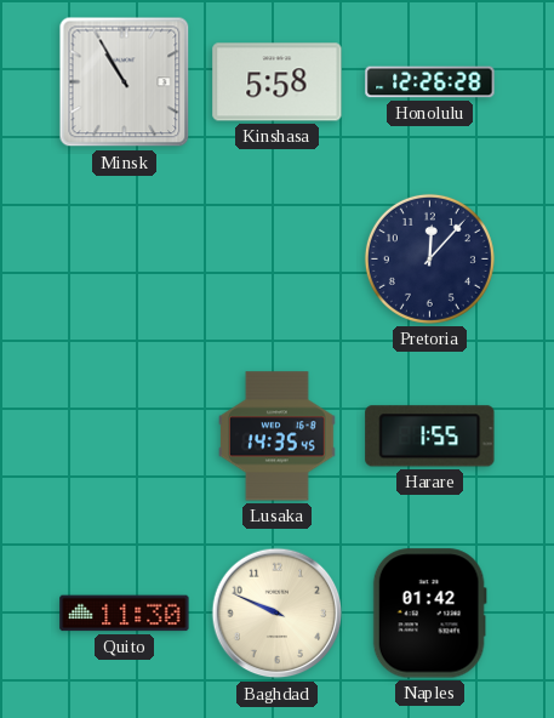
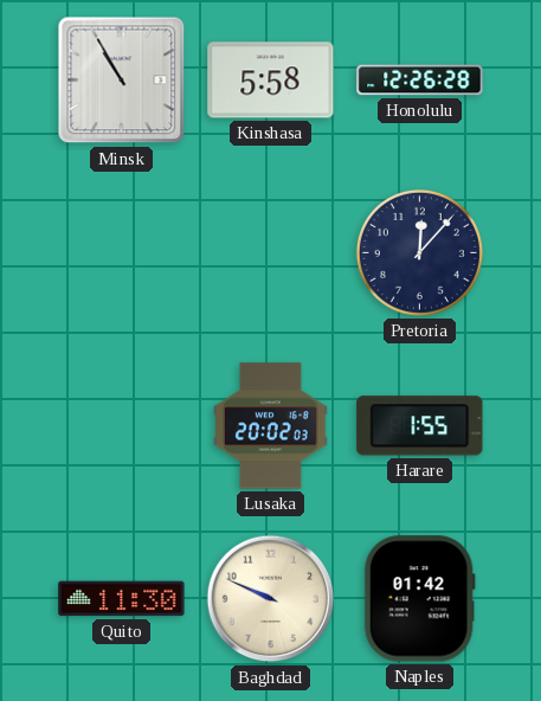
Lusaka: 14:35 -> 20:02
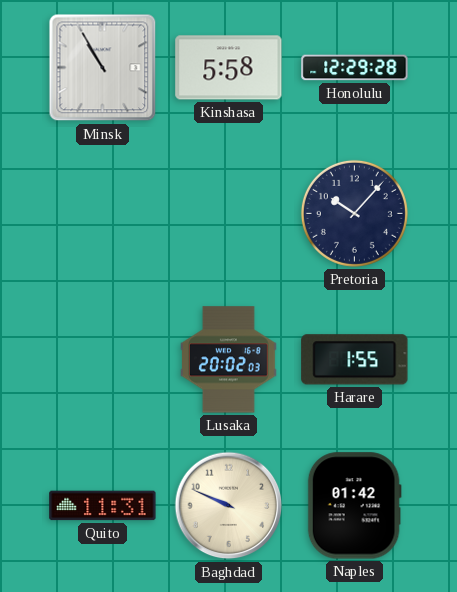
Honolulu: 12:26 -> 12:29
Pretoria: 12:07 -> 10:07
Quito: 11:30 -> 11:31
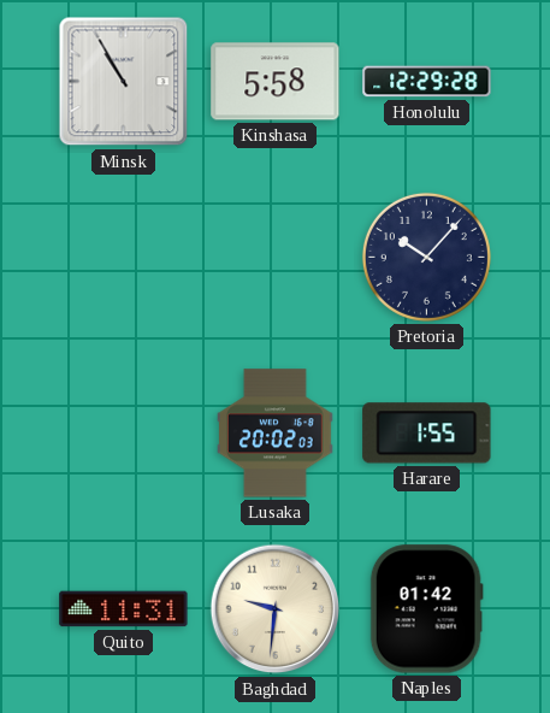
Baghdad: 9:49 -> 9:31
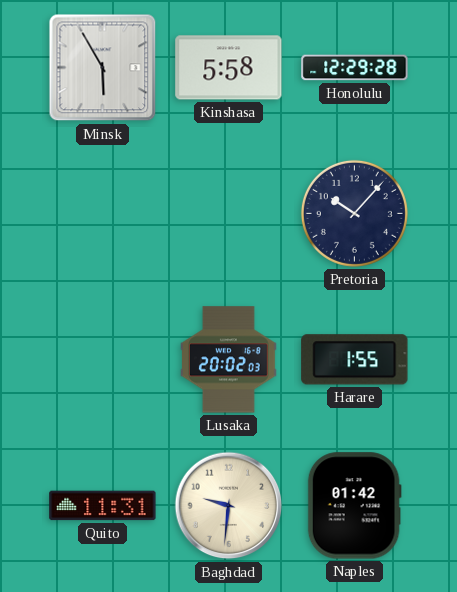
Minsk: 10:55 -> 5:55
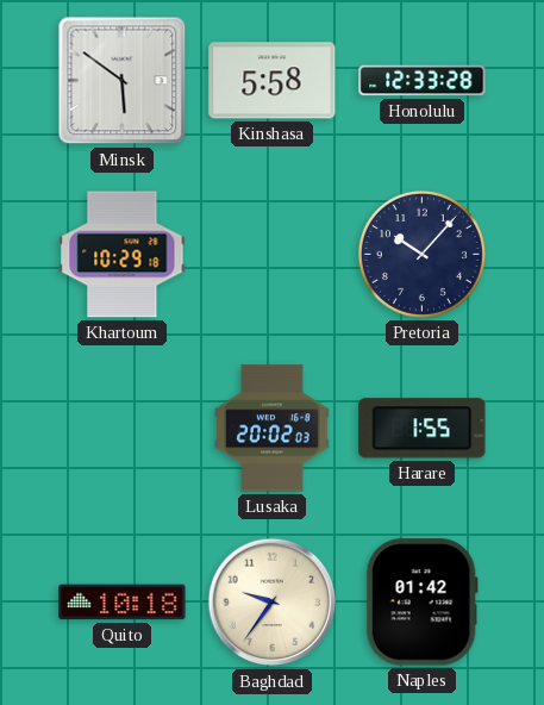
Minsk: 5:55 -> 5:51
Honolulu: 12:29 -> 12:33
Khartoum: none -> 10:29
Quito: 11:31 -> 10:18
Baghdad: 9:31 -> 9:36
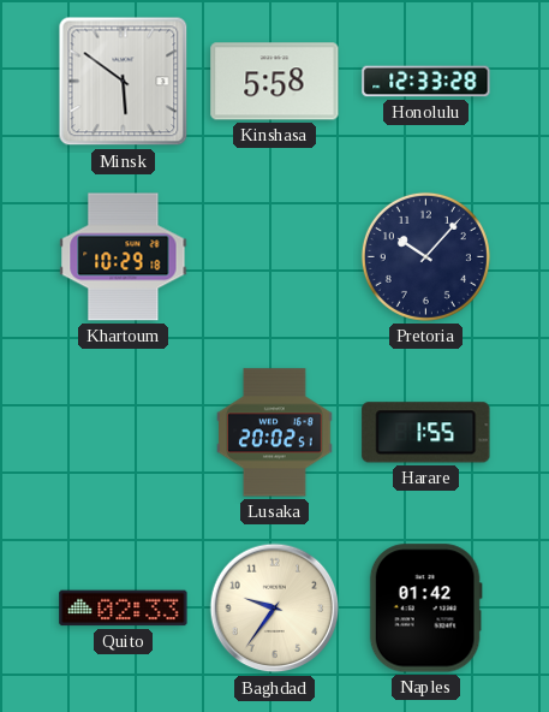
Lusaka: 20:02:03 -> 20:02:51
Quito: 10:18 -> 02:33
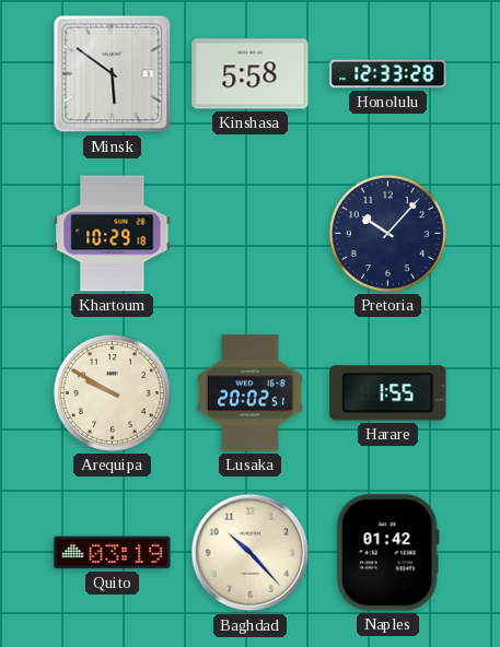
Arequipa: none -> 9:50
Quito: 02:33 -> 03:19
Baghdad: 9:36 -> 10:23
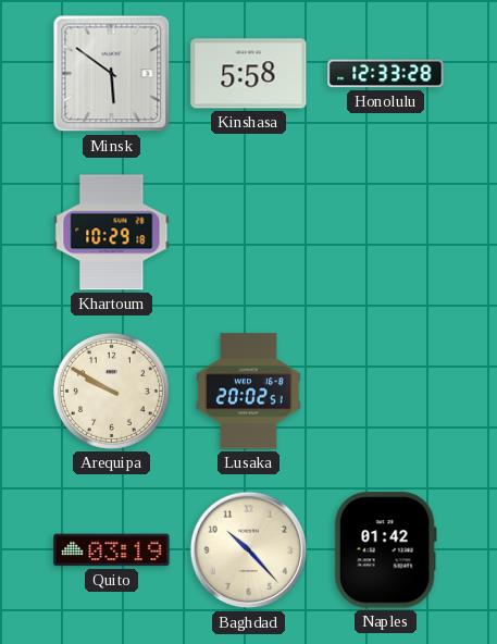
Pretoria: 10:07 -> none
Harare: 1:55 -> none
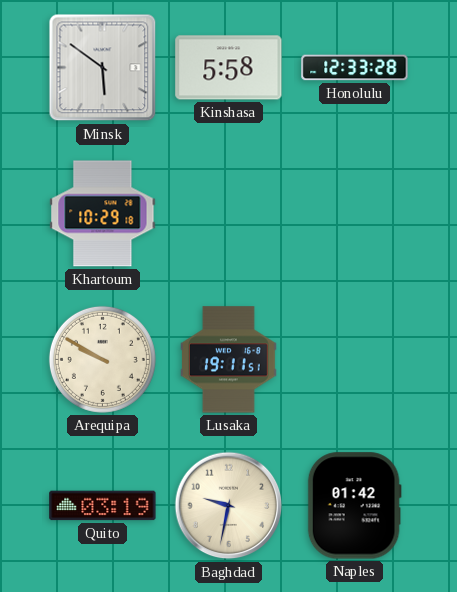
Lusaka: 20:02 -> 19:11
Baghdad: 10:23 -> 9:32
